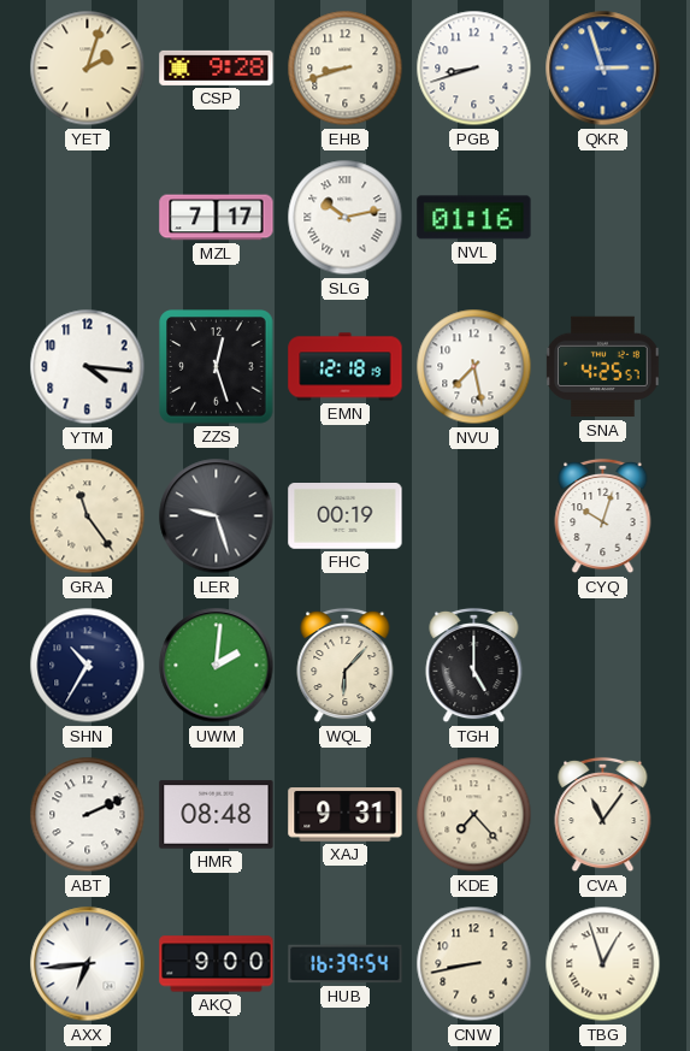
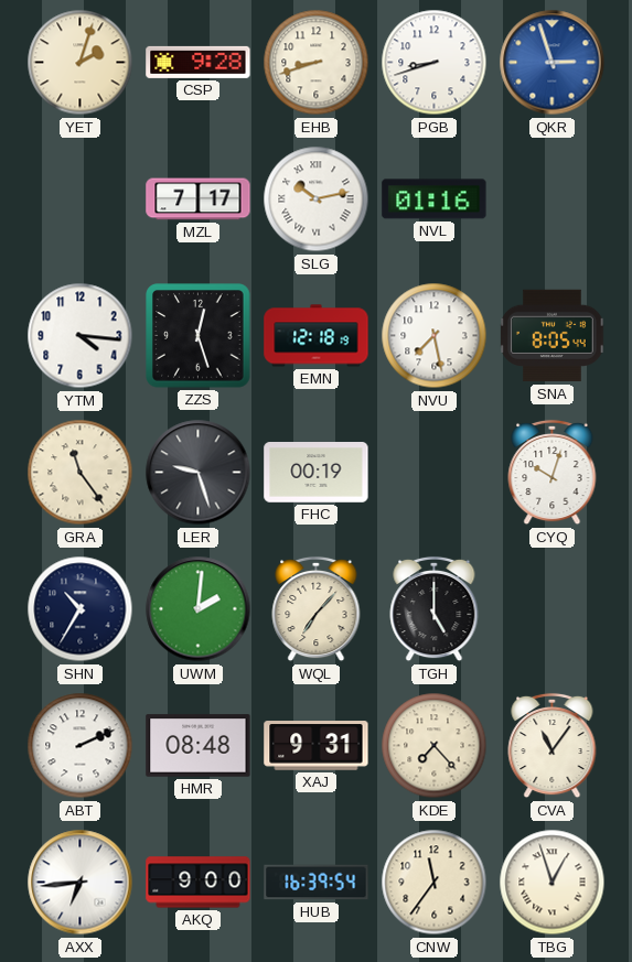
SNA: 4:25 -> 8:05
WQL: 6:07 -> 7:07
CNW: 8:43 -> 11:36
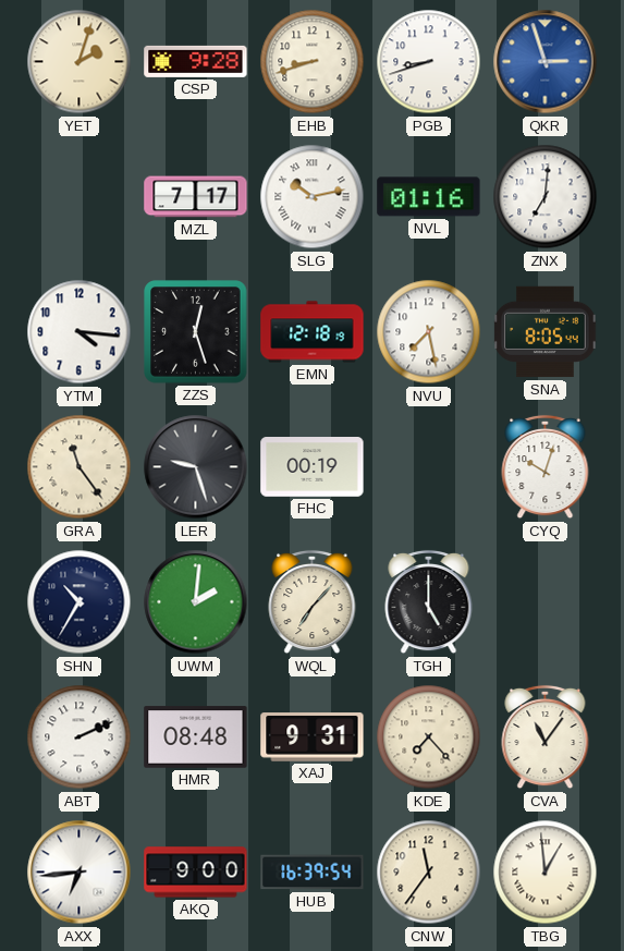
ZNX: none -> 7:01
TBG: 12:57 -> 12:59
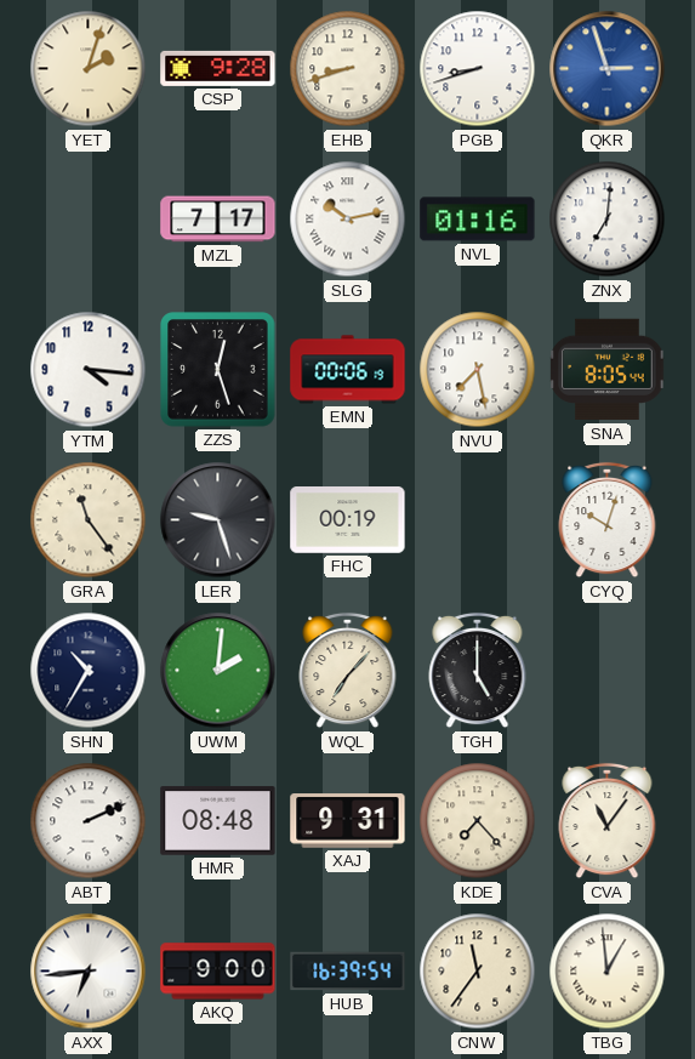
EMN: 12:18 -> 00:06
